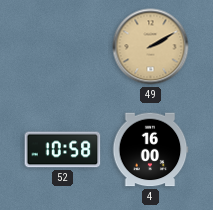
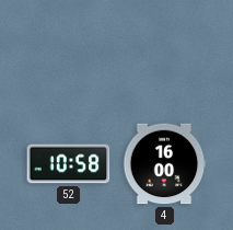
49: 2:10 -> none
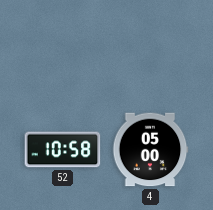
4: 16:00 -> 05:00
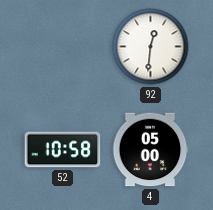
92: none -> 12:31
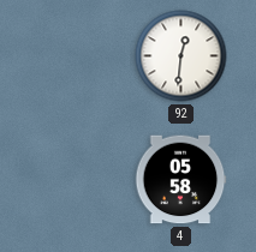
52: 10:58 -> none
4: 05:00 -> 05:58
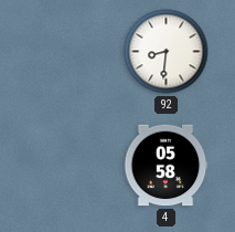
92: 12:31 -> 8:31
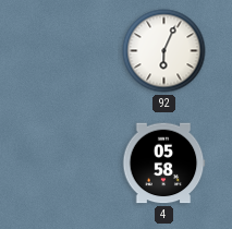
92: 8:31 -> 6:04
